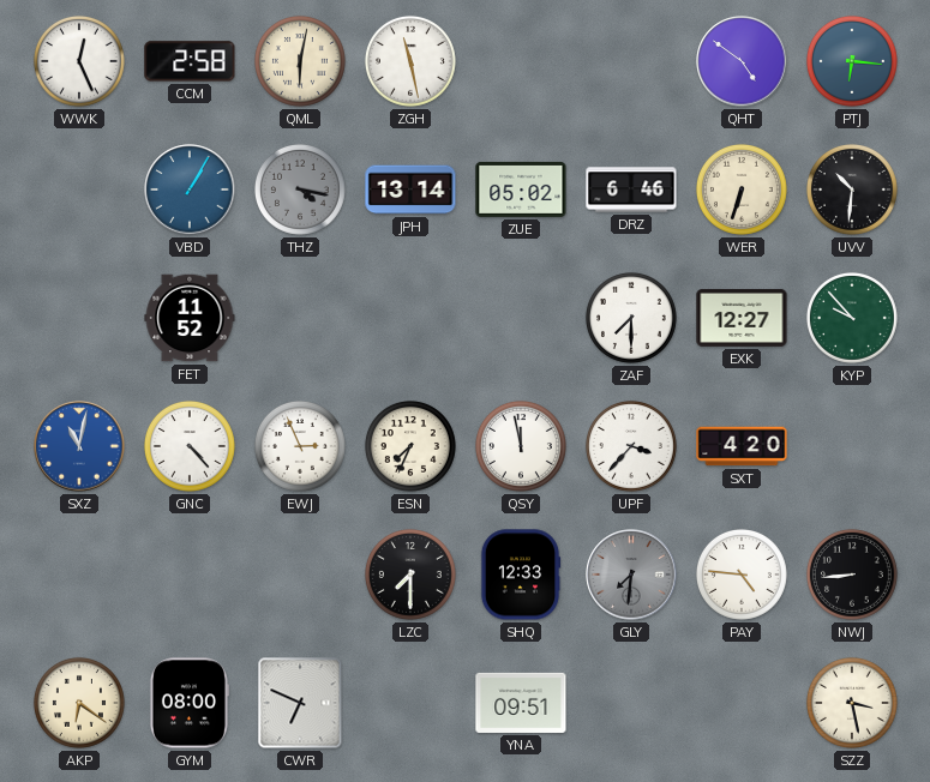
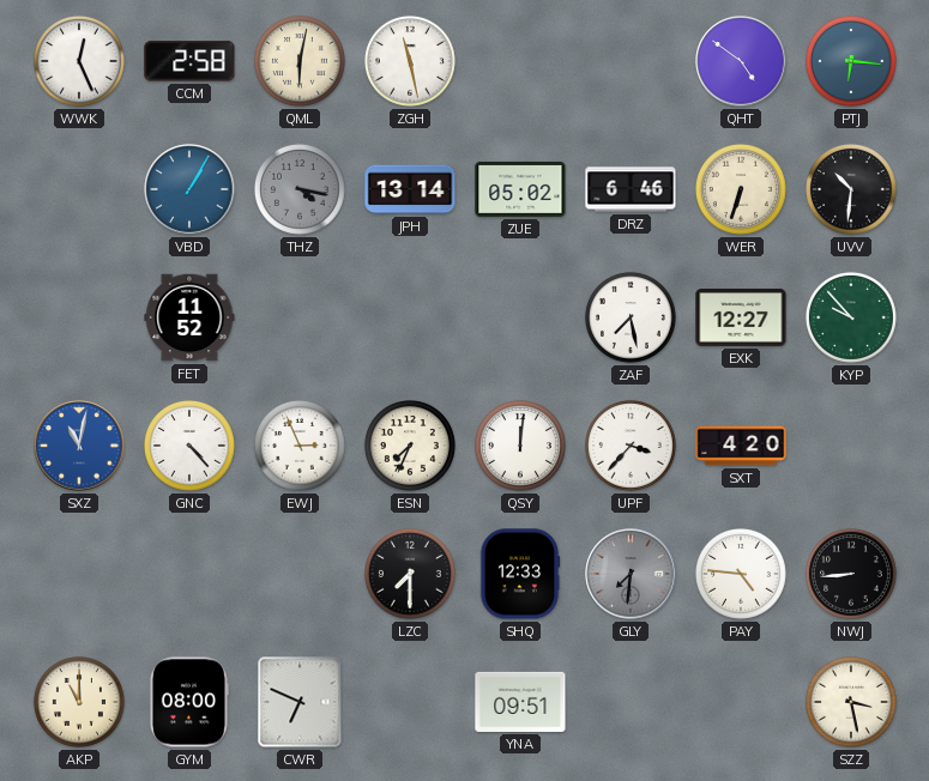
ZAF: 7:30 -> 7:28
QSY: 11:58 -> 12:01
AKP: 6:21 -> 11:00
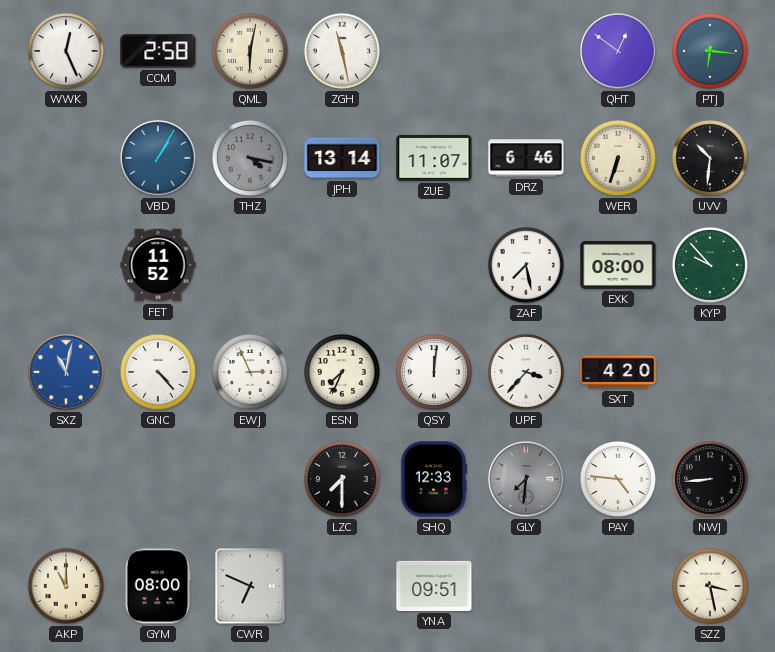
QHT: 4:51 -> 12:51
ZUE: 05:02 -> 11:07
EXK: 12:27 -> 08:00
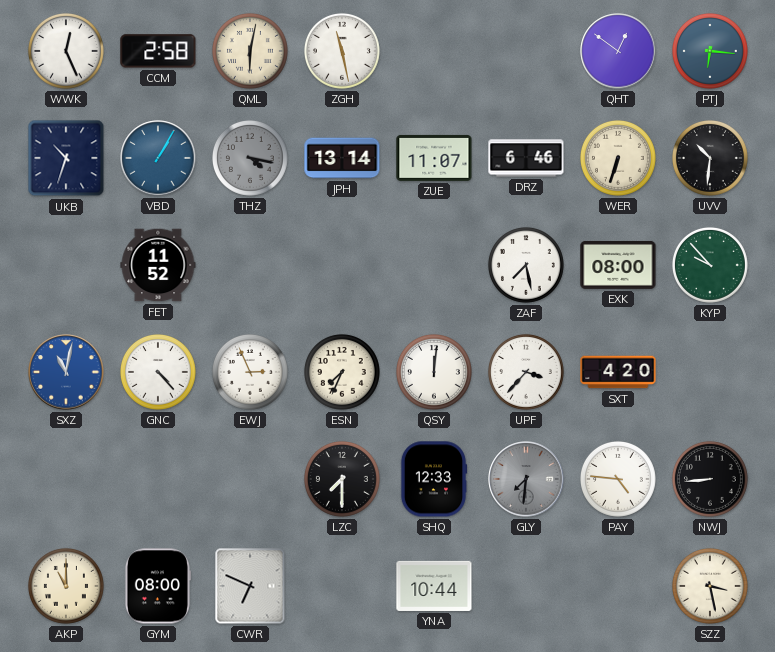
UKB: none -> 10:33
YNA: 09:51 -> 10:44
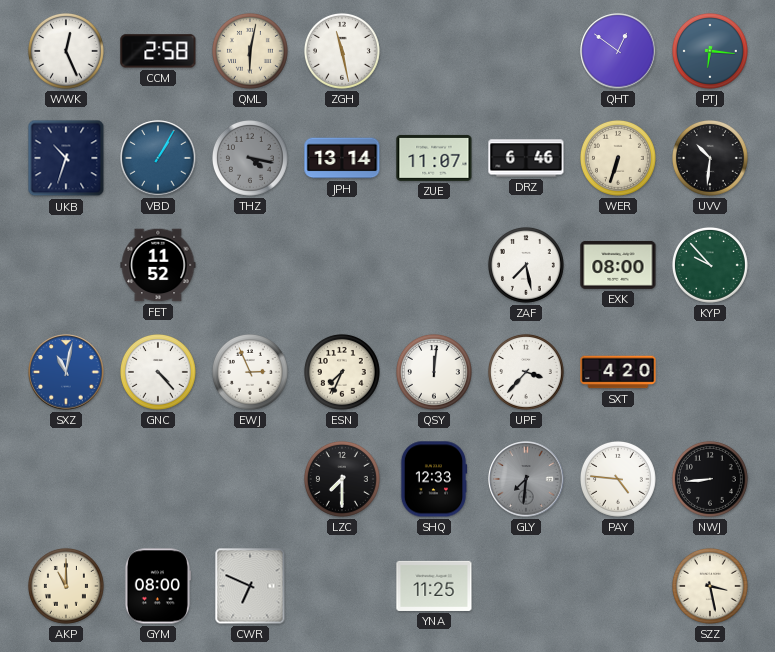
YNA: 10:44 -> 11:25
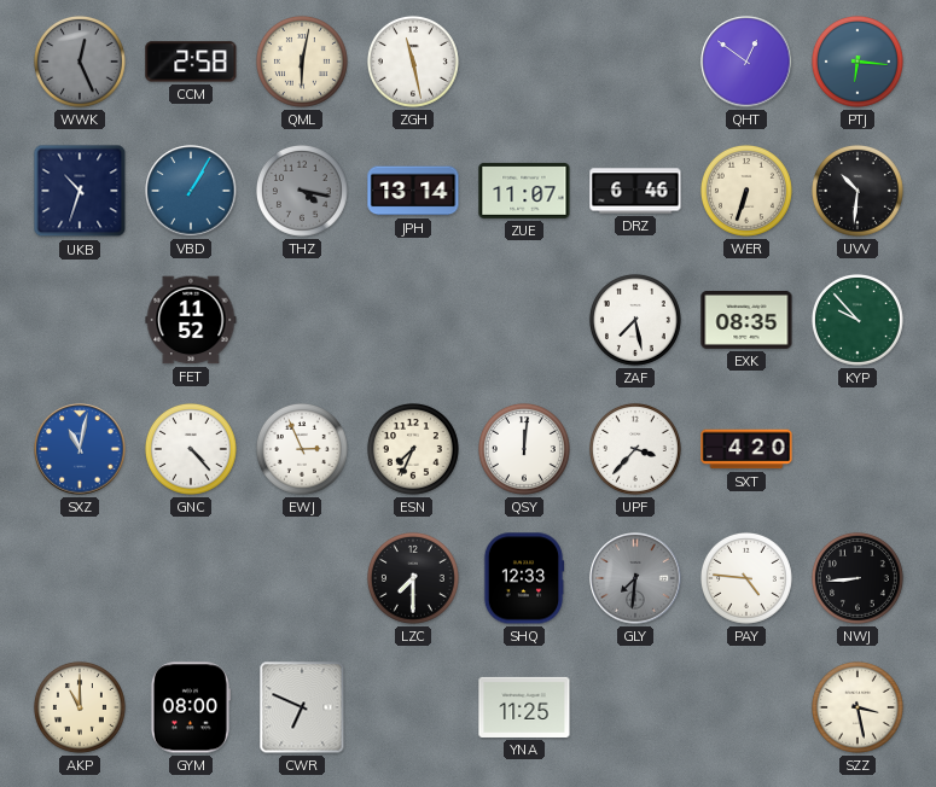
WWK dial: white -> grey
EXK: 08:00 -> 08:35
